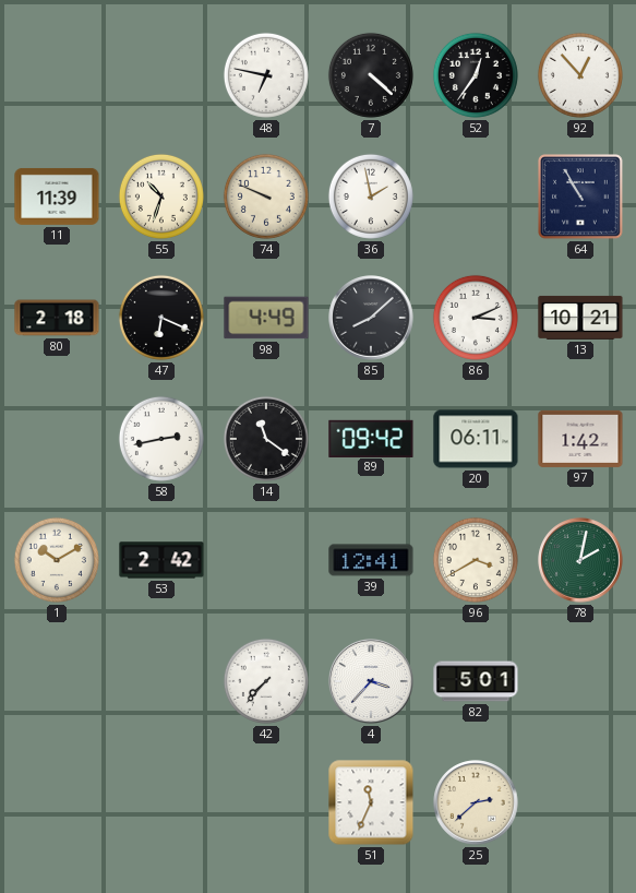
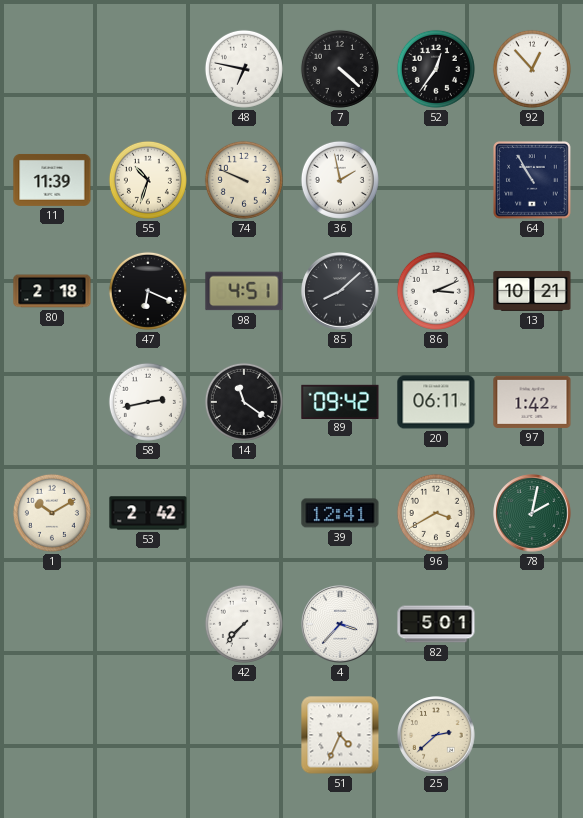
98: 4:49 -> 4:51
51: 11:34 -> 4:34
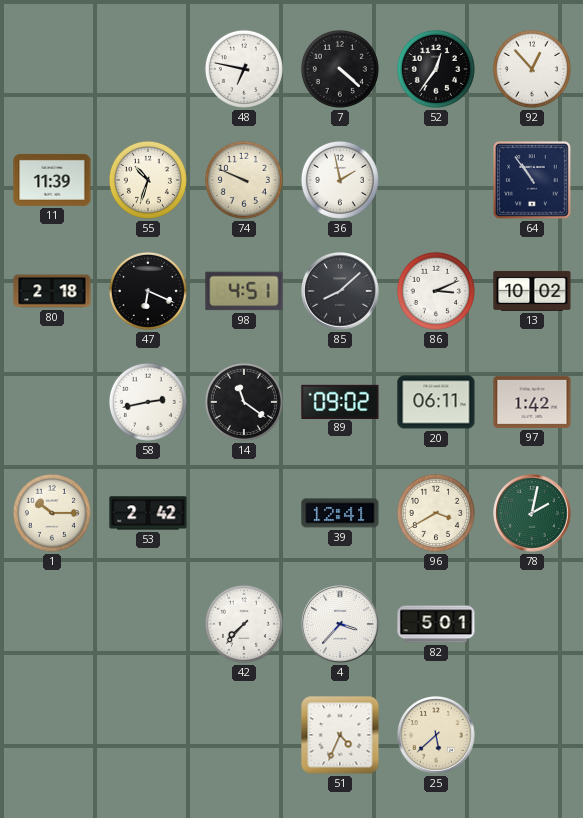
64: 10:55 -> 10:54
13: 10:21 -> 10:02
89: 09:42 -> 09:02
1: 10:10 -> 10:15
25: 2:38 -> 5:38
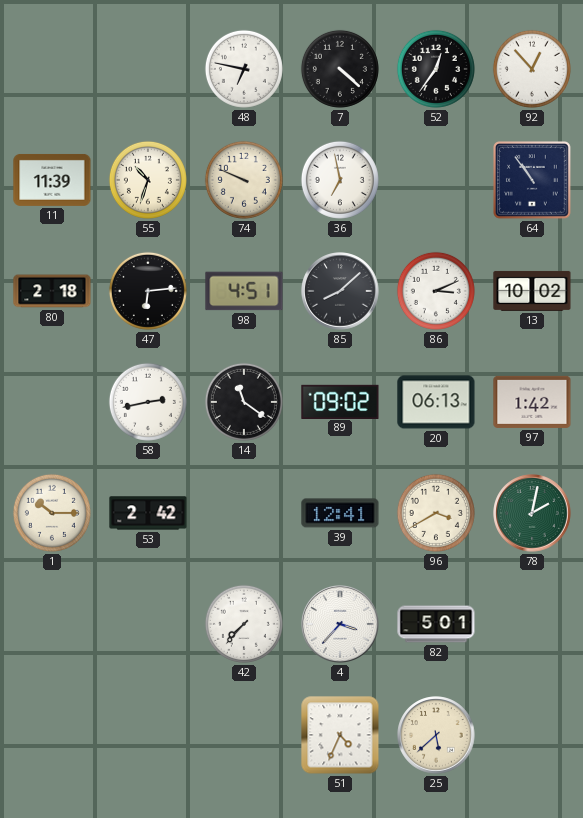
36: 1:58 -> 6:58
47: 6:19 -> 6:14
20: 06:11 -> 06:13
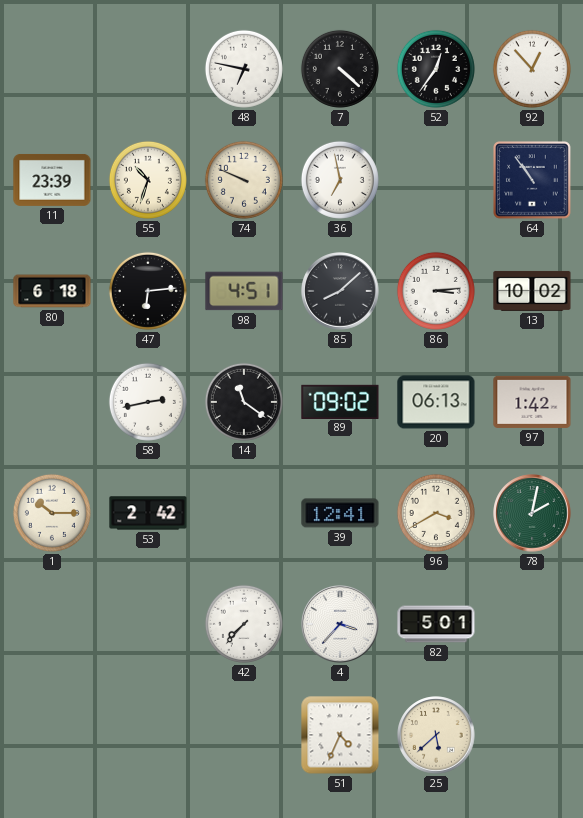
11: 11:39 -> 23:39
80: 2:18 -> 6:18
86: 3:11 -> 3:14
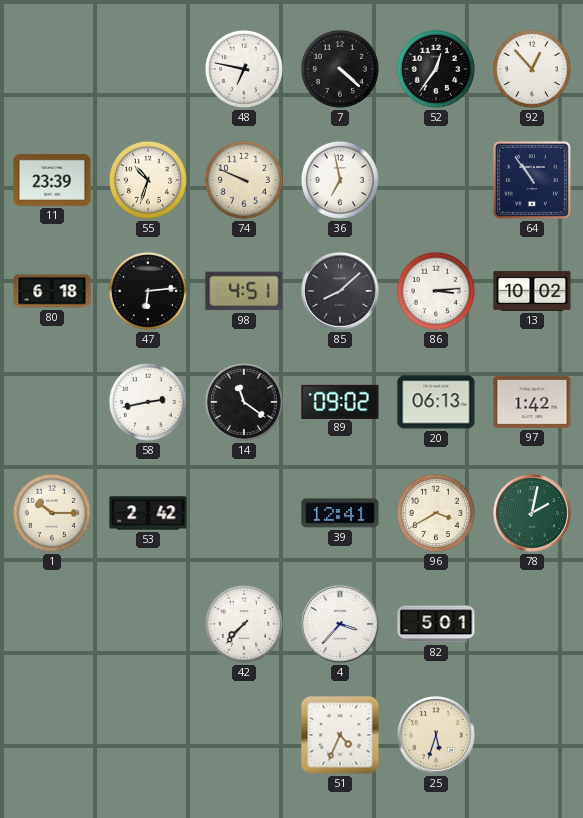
25: 5:38 -> 5:33
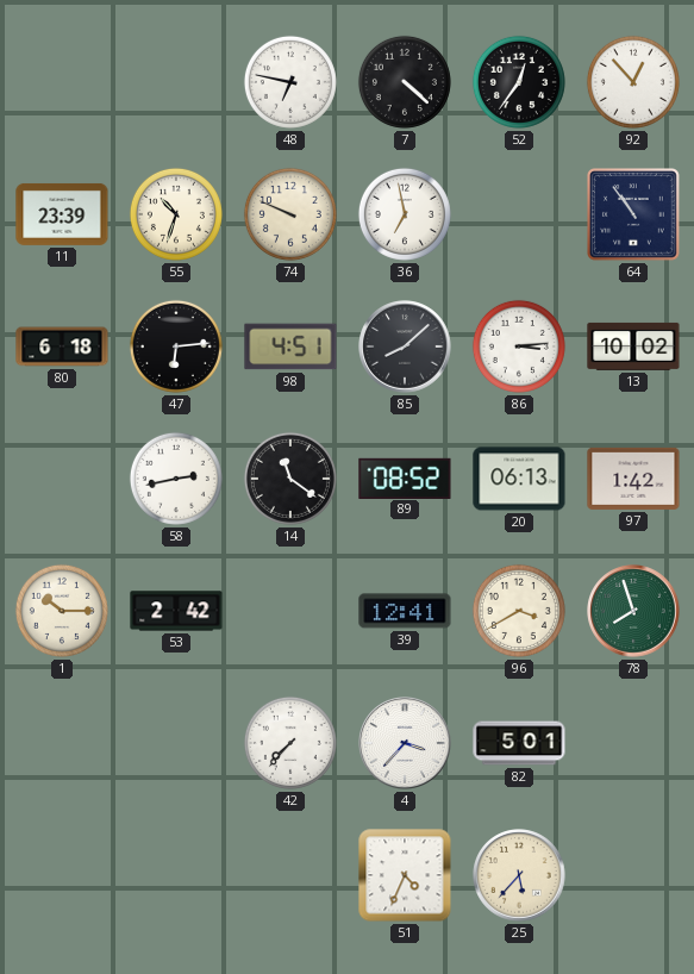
89: 09:02 -> 08:52
78: 2:02 -> 7:57
25: 5:33 -> 5:37
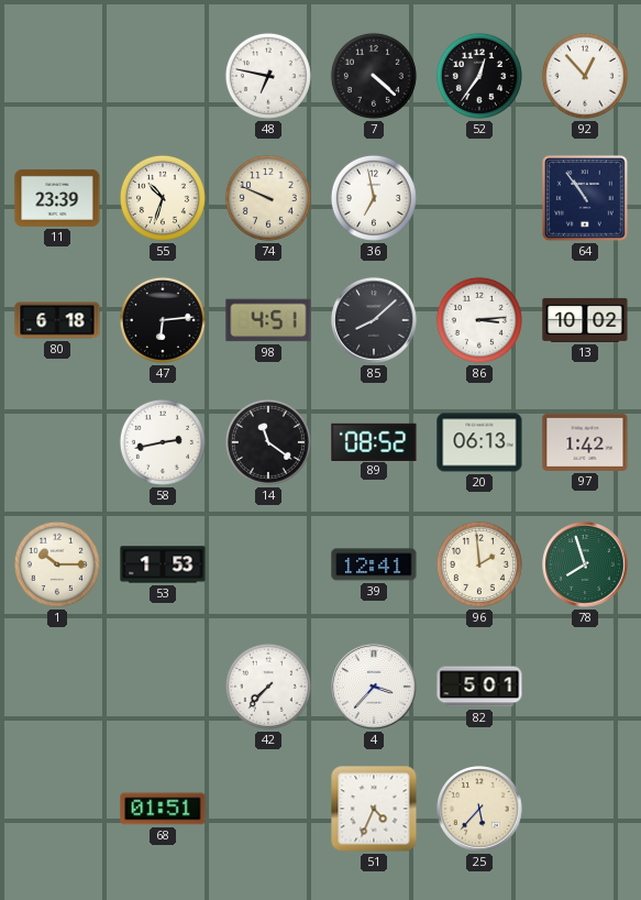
53: 2:42 -> 1:53
96: 3:40 -> 1:59
68: none -> 01:51
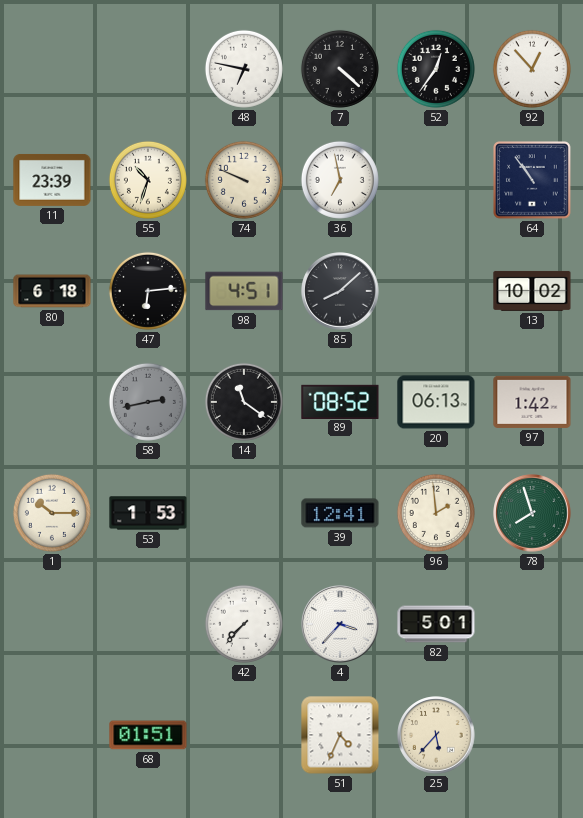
86: 3:14 -> none
58 dial: white -> grey
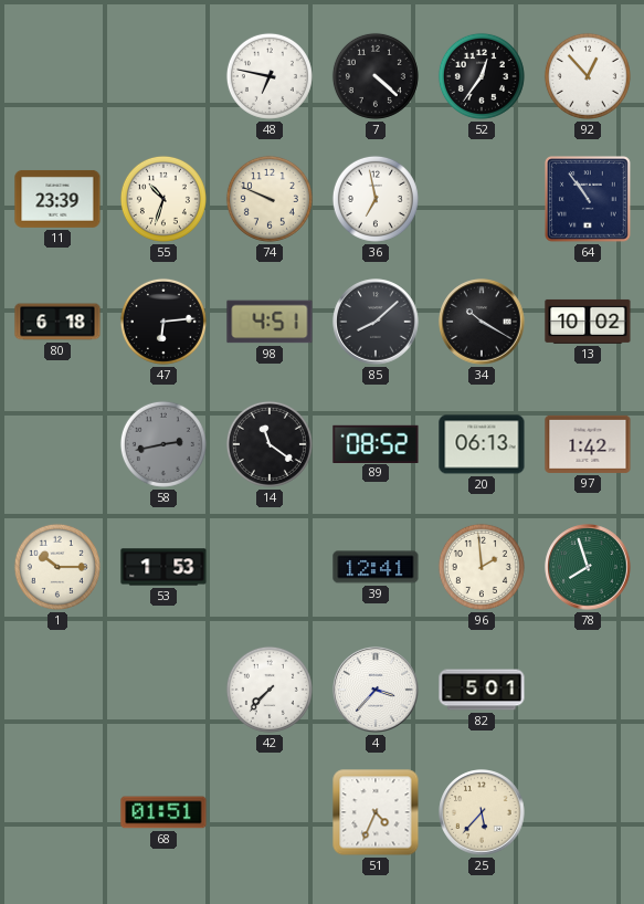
34: none -> 10:20
